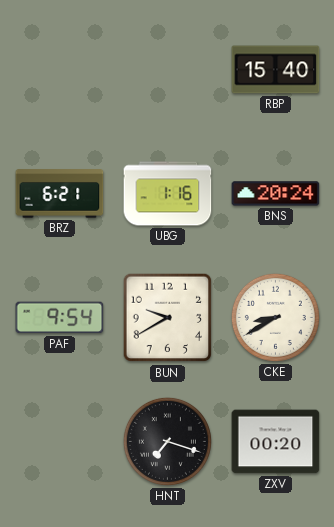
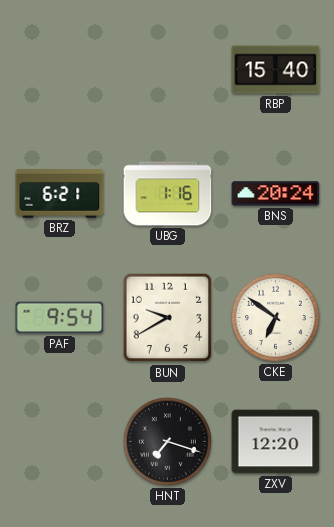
CKE: 8:40 -> 6:51
ZXV: 00:20 -> 12:20
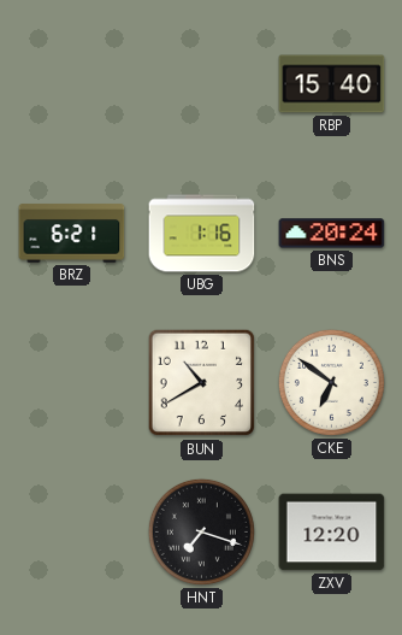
PAF: 9:54 -> none
BUN: 9:40 -> 10:40
